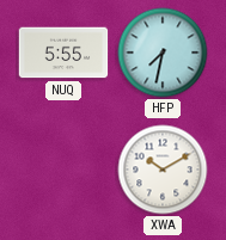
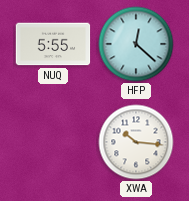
HFP: 7:32 -> 12:22
XWA: 10:10 -> 10:16
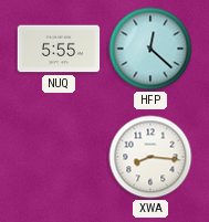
XWA: 10:16 -> 8:16
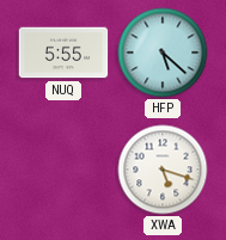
HFP: 12:22 -> 5:22
XWA: 8:16 -> 5:18
